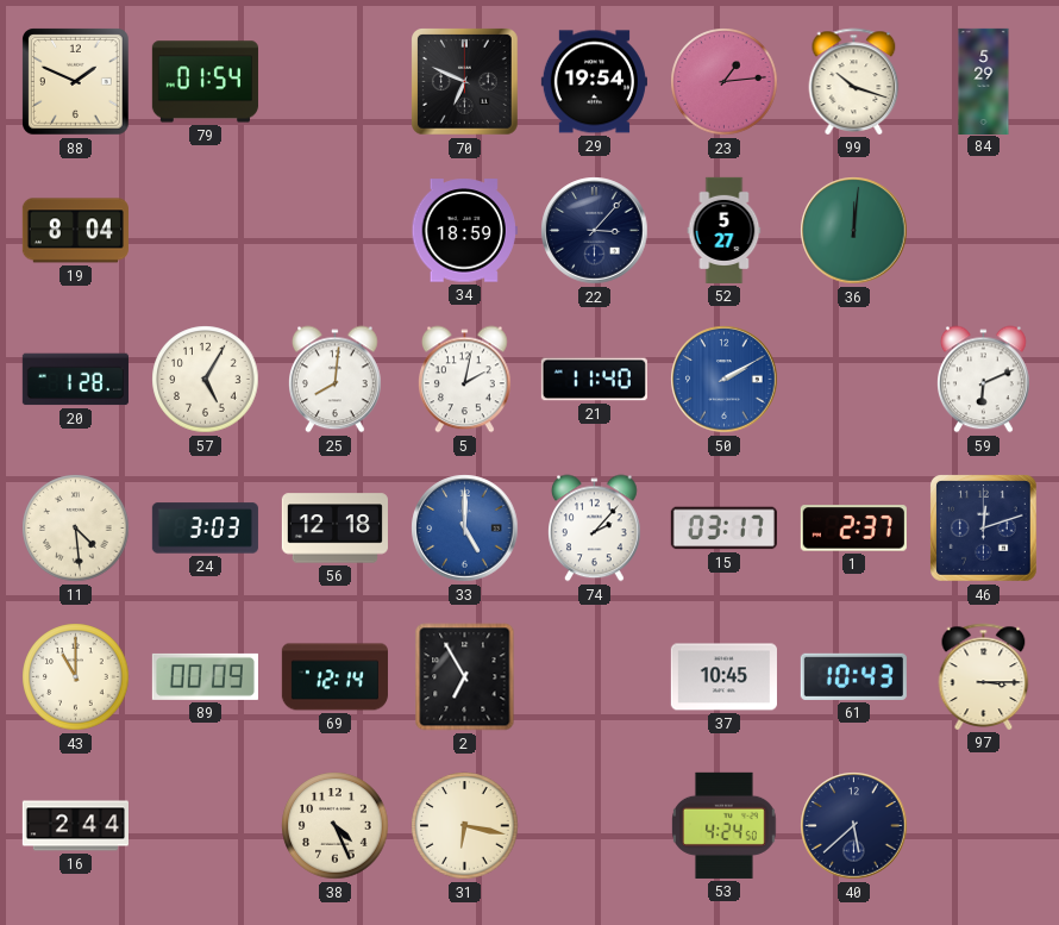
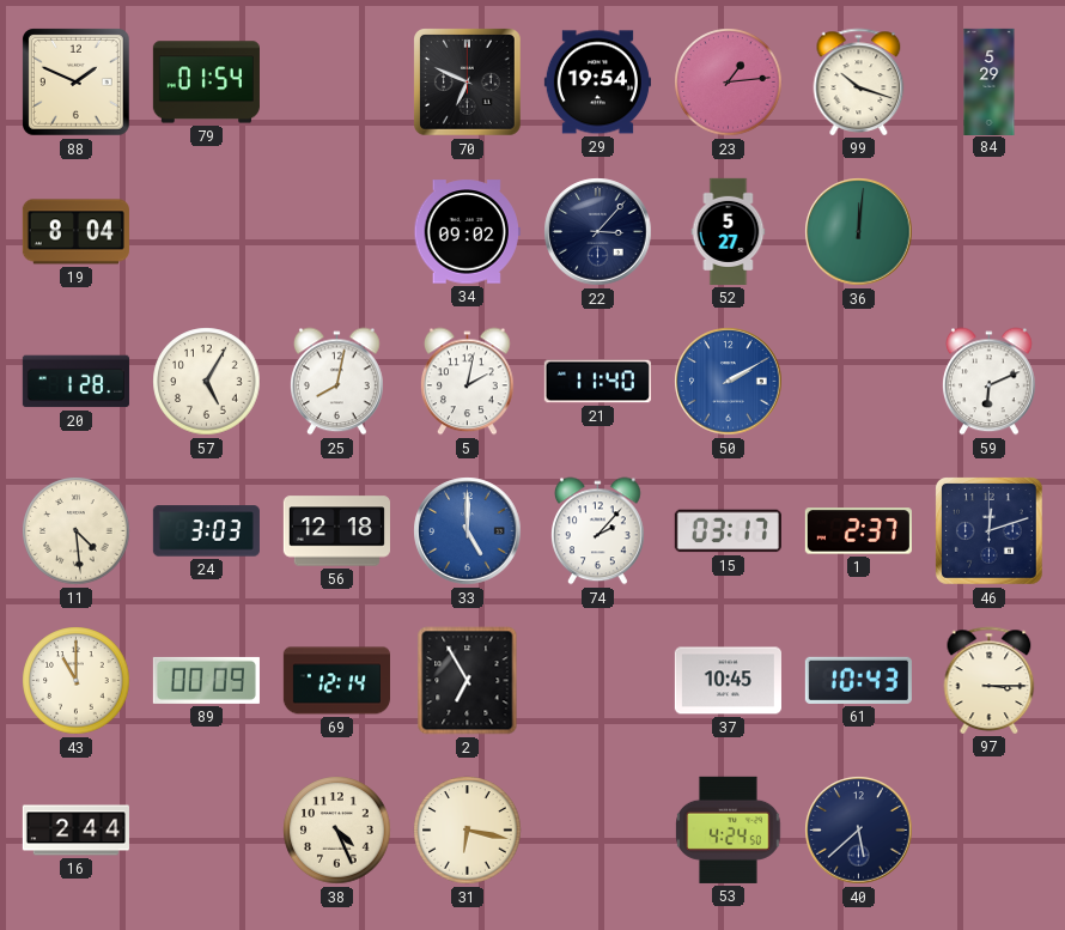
34: 18:59 -> 09:02
25: 8:01 -> 8:02
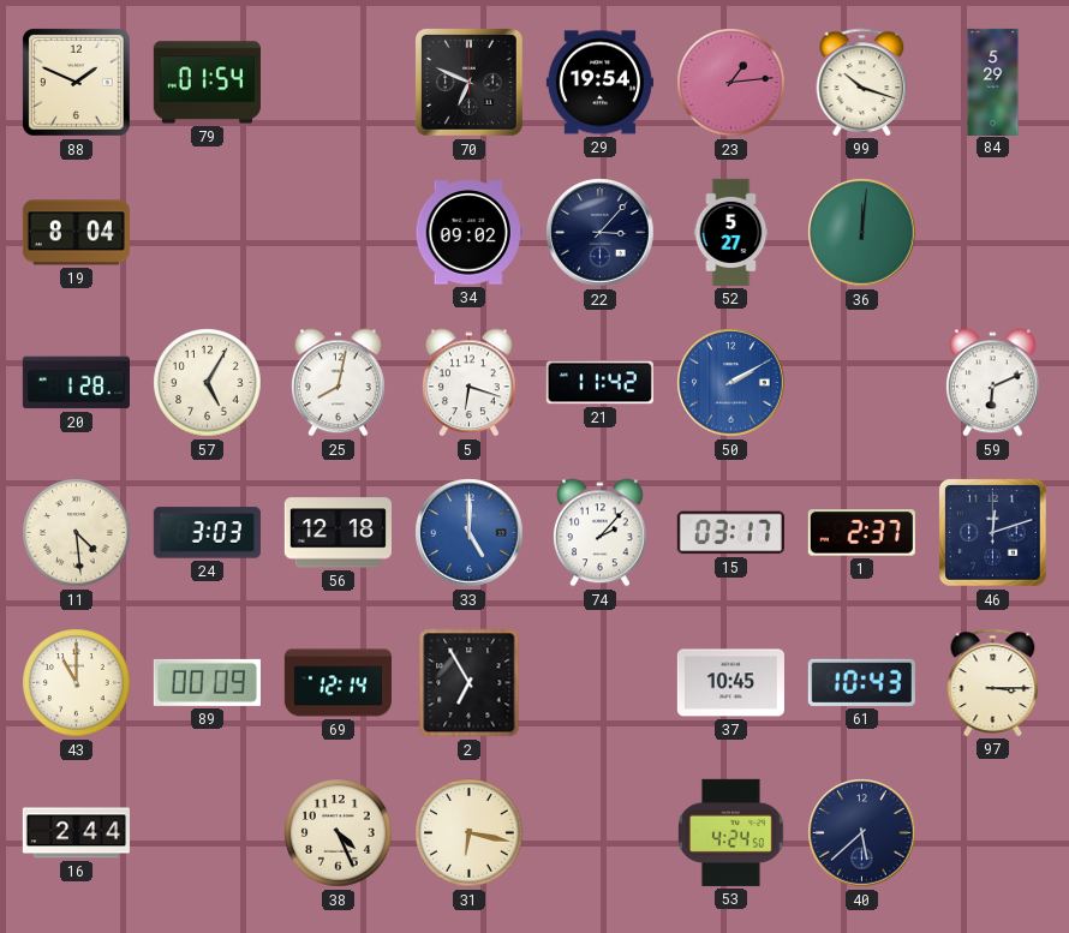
5: 2:02 -> 6:18
21: 11:40 -> 11:42
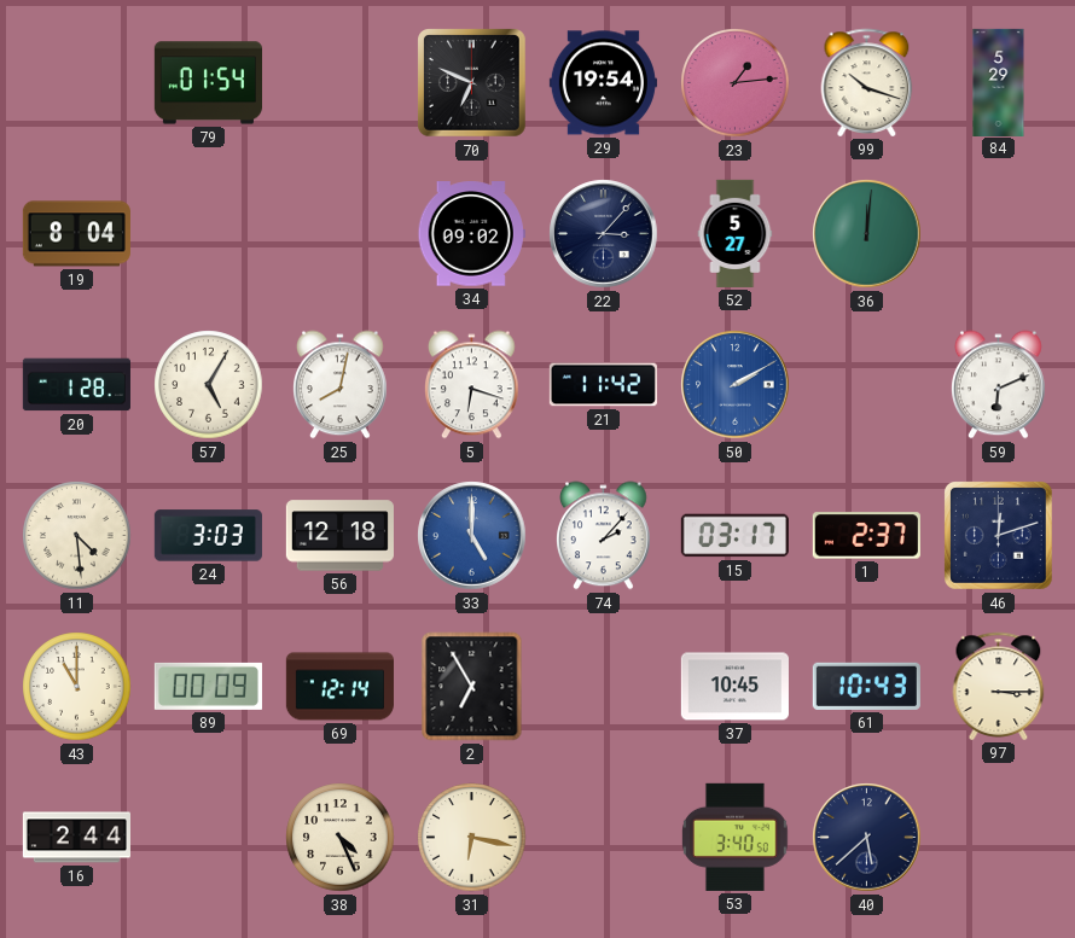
88: 1:49 -> none
53: 4:24 -> 3:40
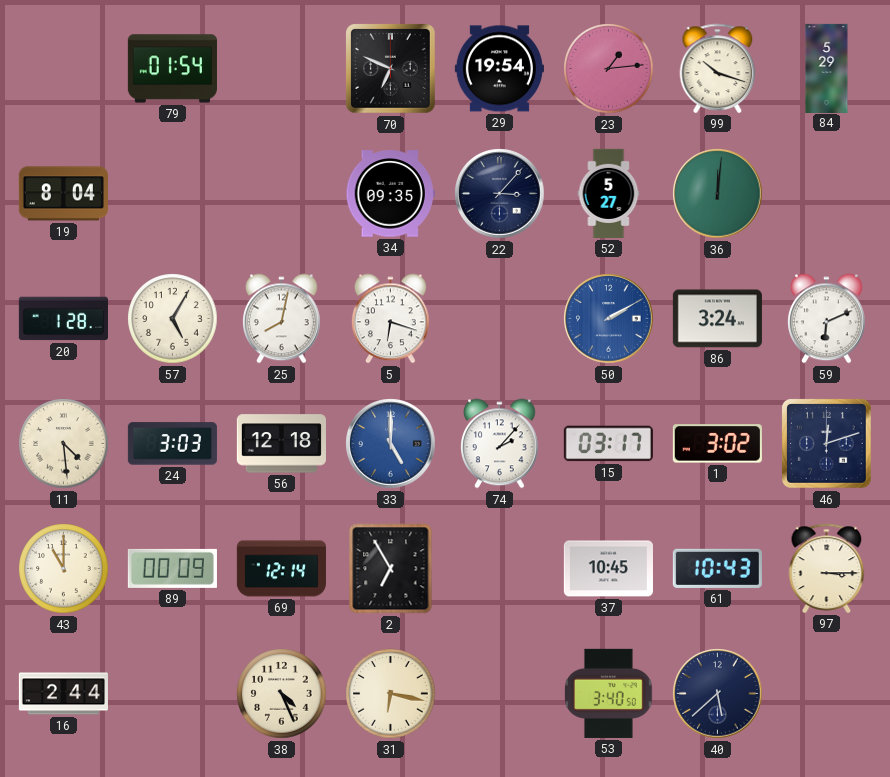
34: 09:02 -> 09:35
21: 11:42 -> none
86: none -> 3:24
1: 2:37 -> 3:02
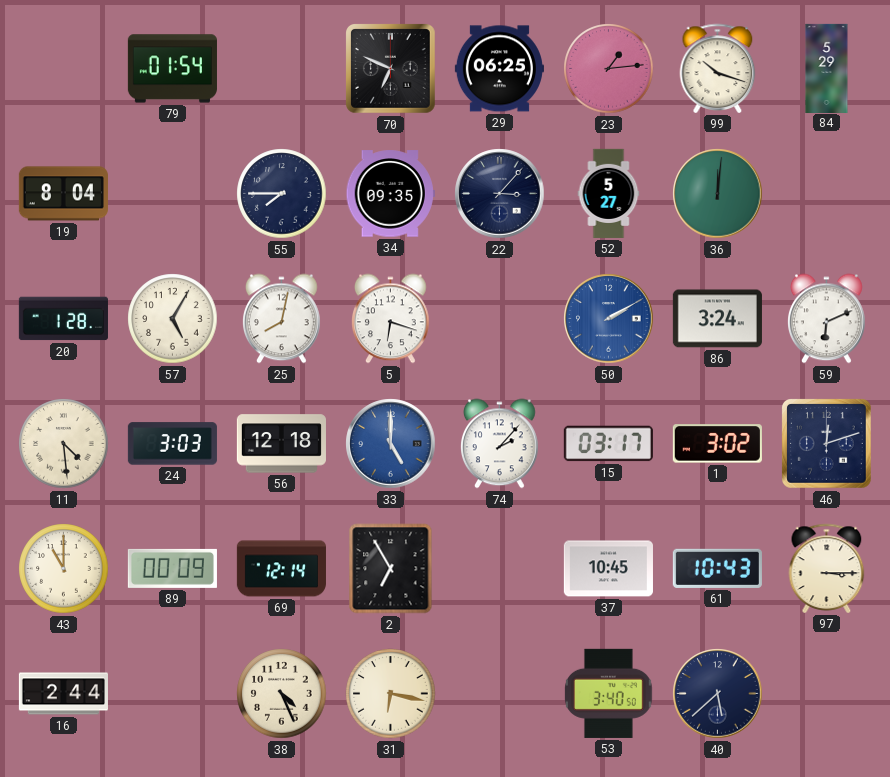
29: 19:54 -> 06:25
55: none -> 7:45
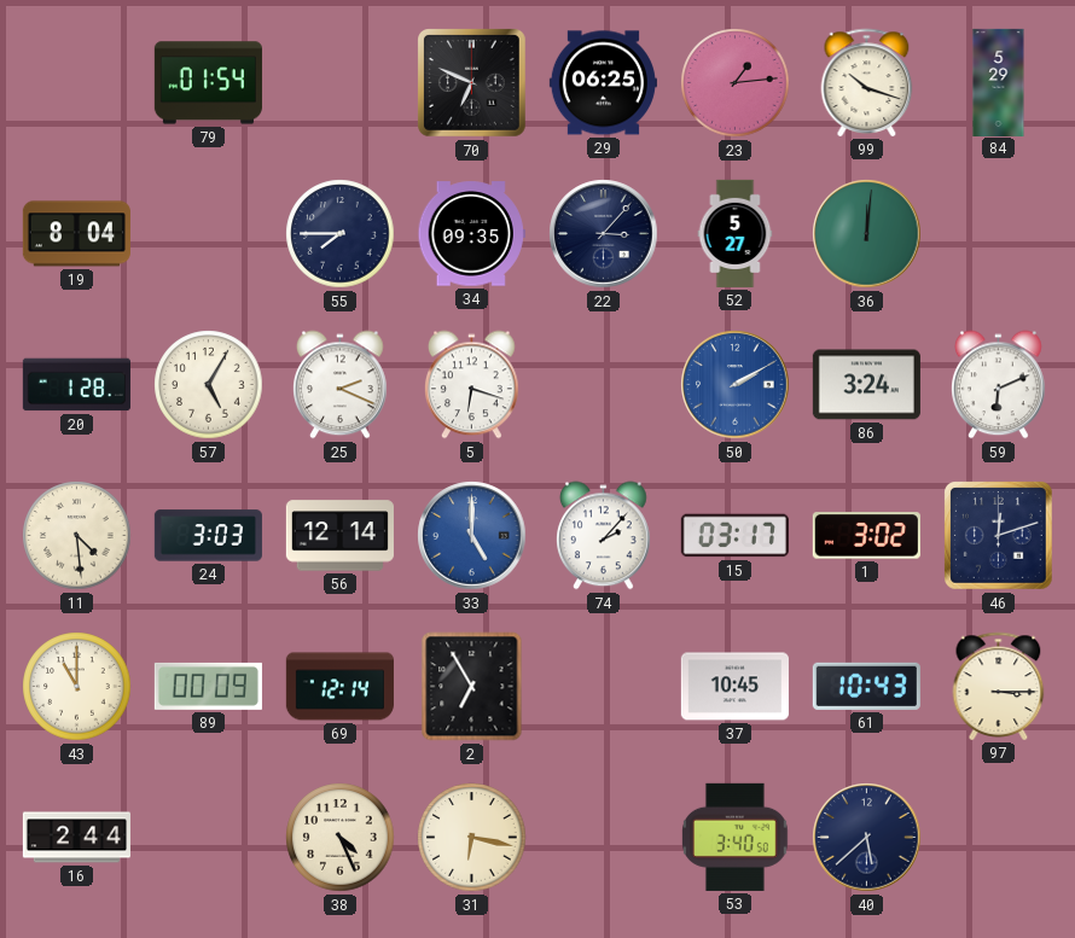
25: 8:02 -> 2:19
56: 12:18 -> 12:14
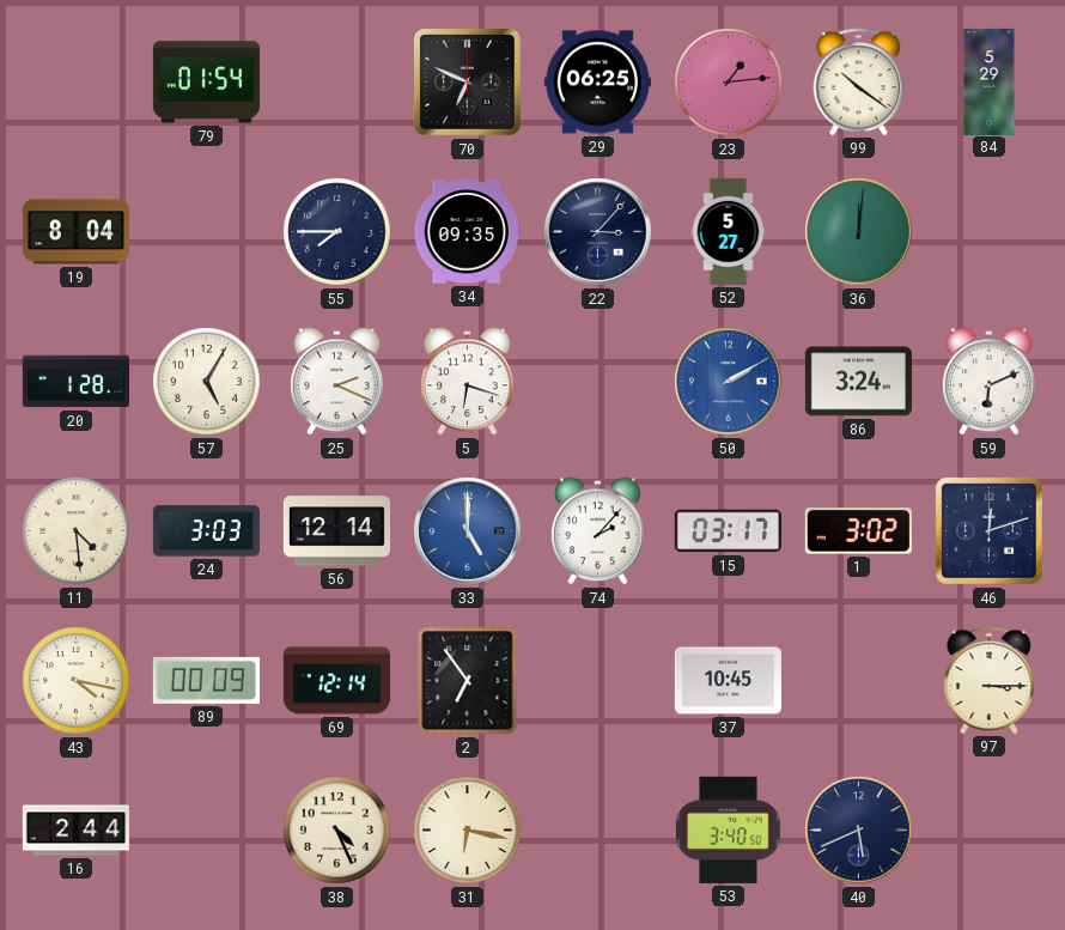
99: 10:18 -> 10:21
43: 11:00 -> 4:17
2: 6:55 -> 6:54
61: 10:43 -> none
40: 5:38 -> 5:41
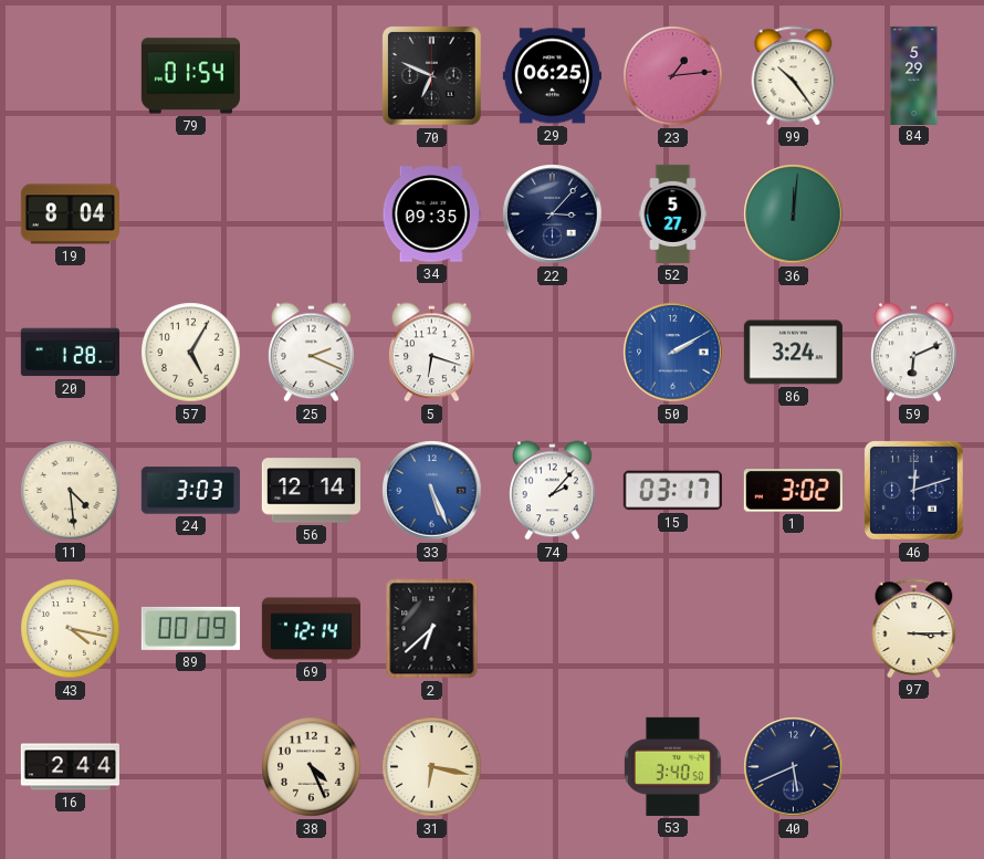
99: 10:21 -> 10:24
55: 7:45 -> none
33: 5:00 -> 5:26
2: 6:54 -> 6:38
37: 10:45 -> none
